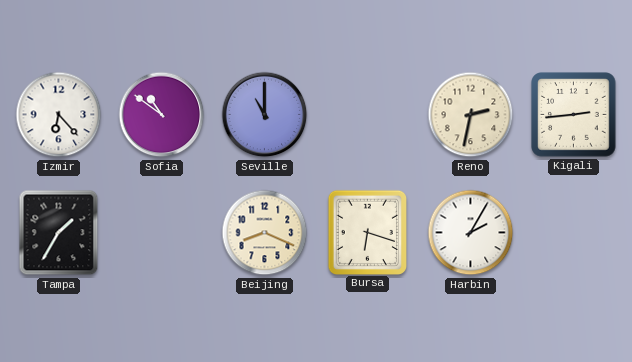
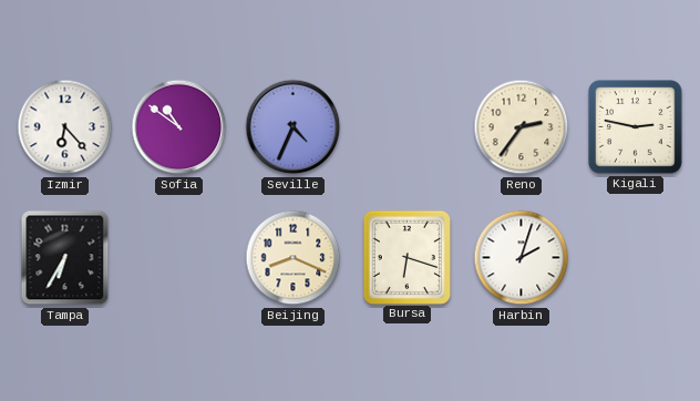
Seville: 11:00 -> 4:34
Reno: 2:32 -> 2:36
Kigali: 2:44 -> 2:47
Tampa: 1:35 -> 6:35
Harbin: 2:05 -> 2:03
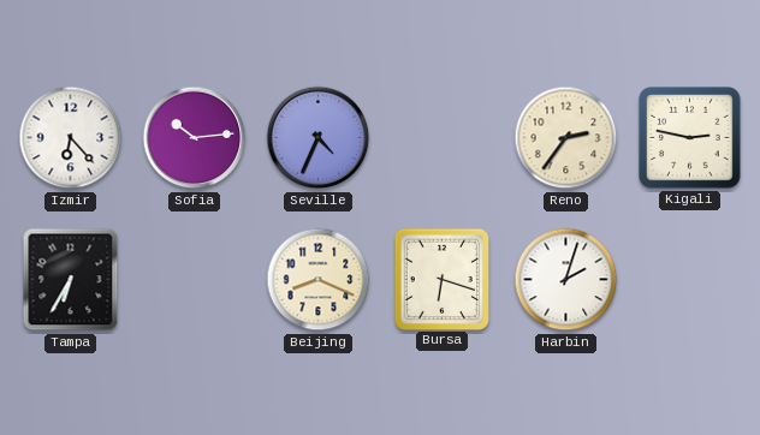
Sofia: 10:51 -> 10:14
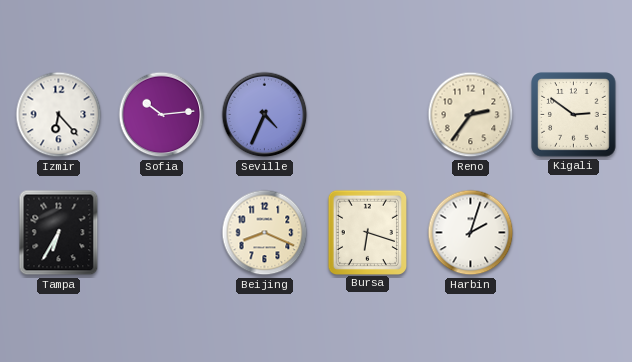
Kigali: 2:47 -> 2:51
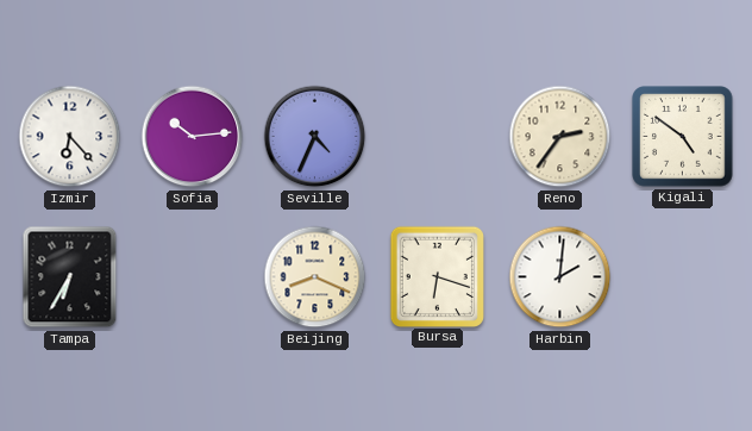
Kigali: 2:51 -> 4:51
Harbin: 2:03 -> 2:01
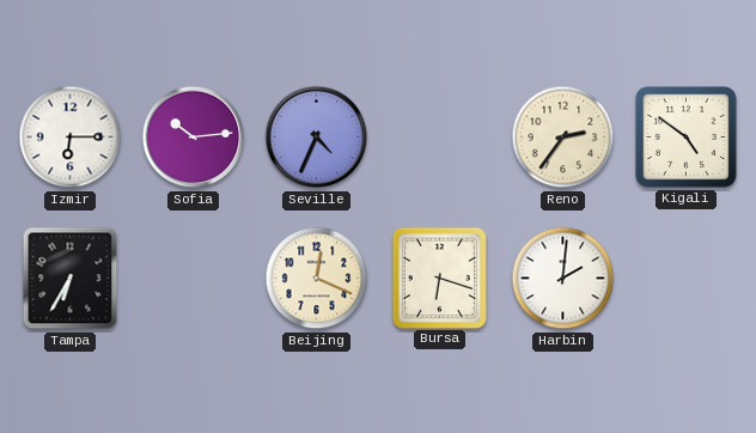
Izmir: 6:23 -> 6:15
Beijing: 8:19 -> 12:19
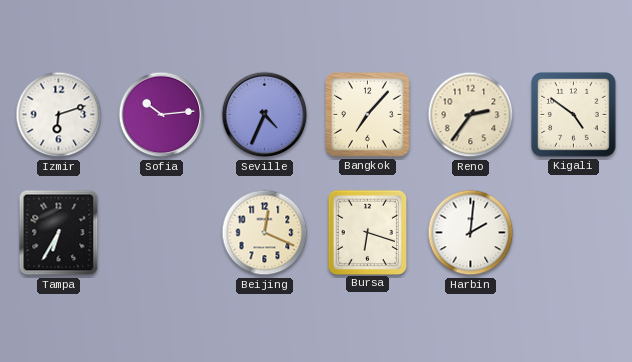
Izmir: 6:15 -> 6:12
Bangkok: none -> 7:07
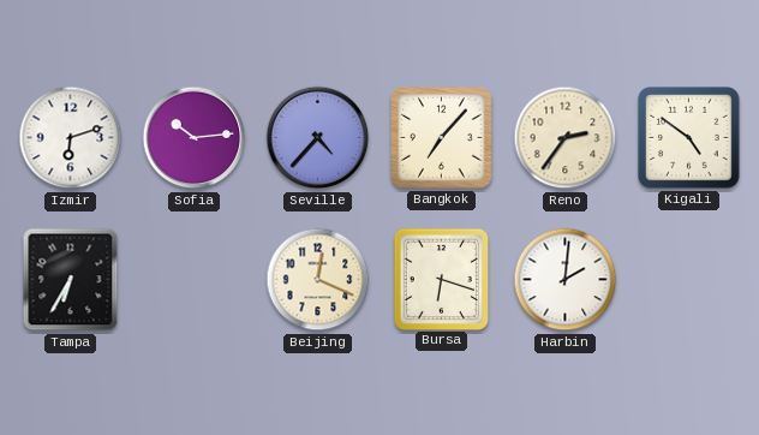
Seville: 4:34 -> 4:37
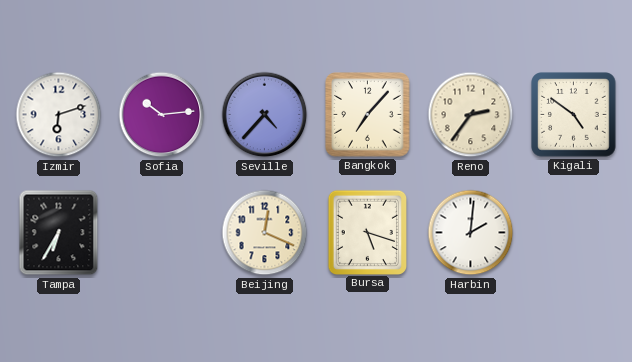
Bursa: 6:18 -> 5:18
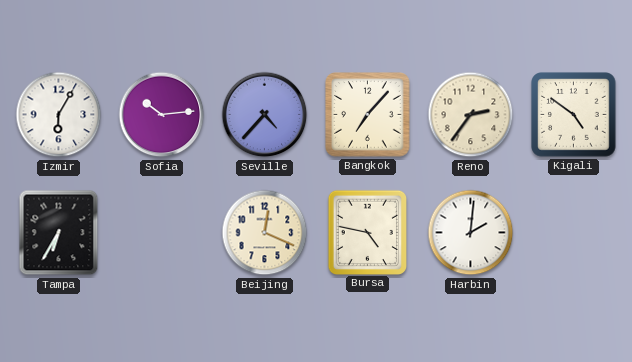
Izmir: 6:12 -> 6:05
Bursa: 5:18 -> 4:47
